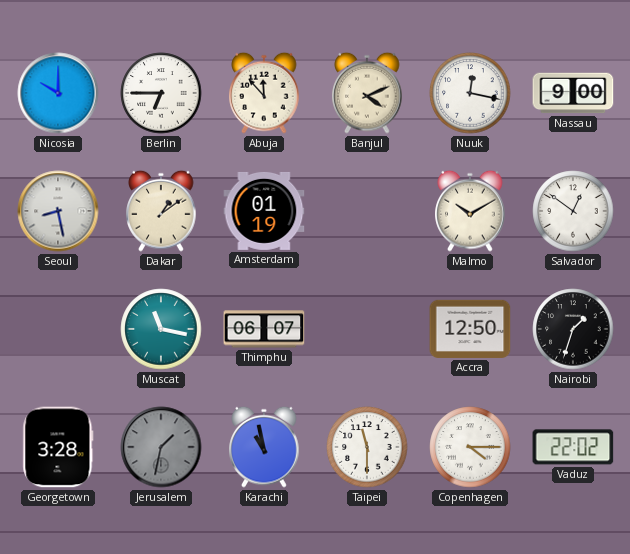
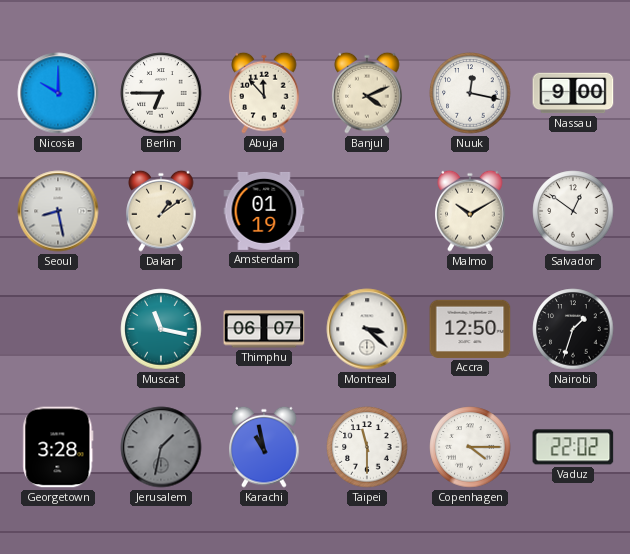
Montreal: none -> 3:22
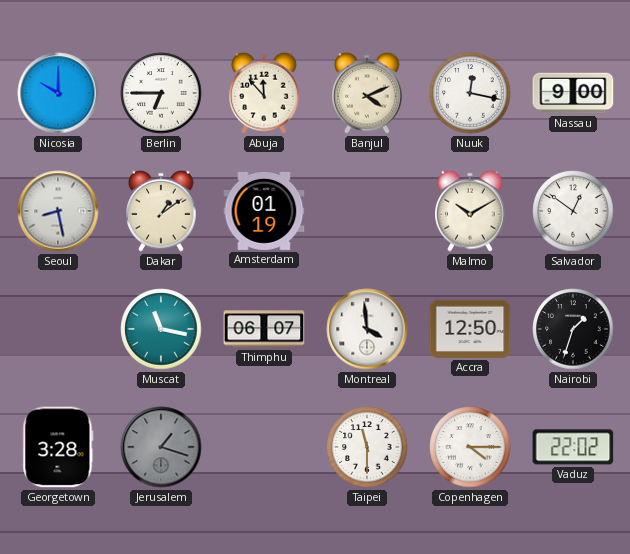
Montreal: 3:22 -> 3:59
Jerusalem: 1:32 -> 1:18
Karachi: 10:58 -> none
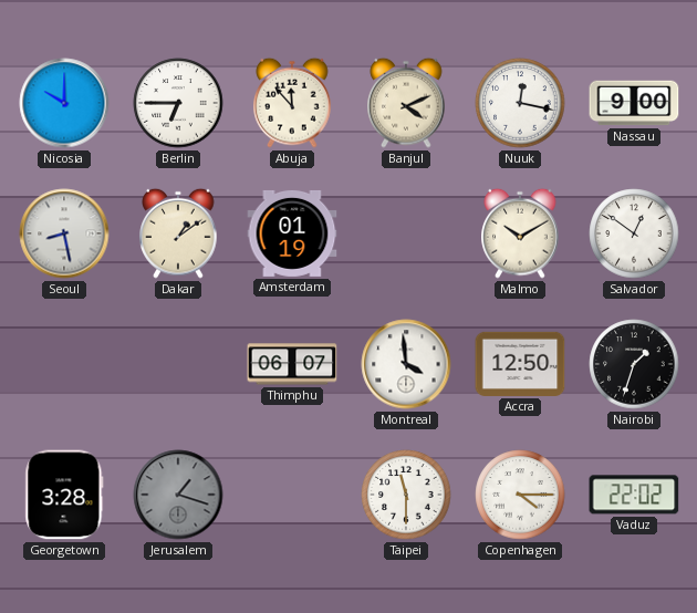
Muscat: 11:17 -> none
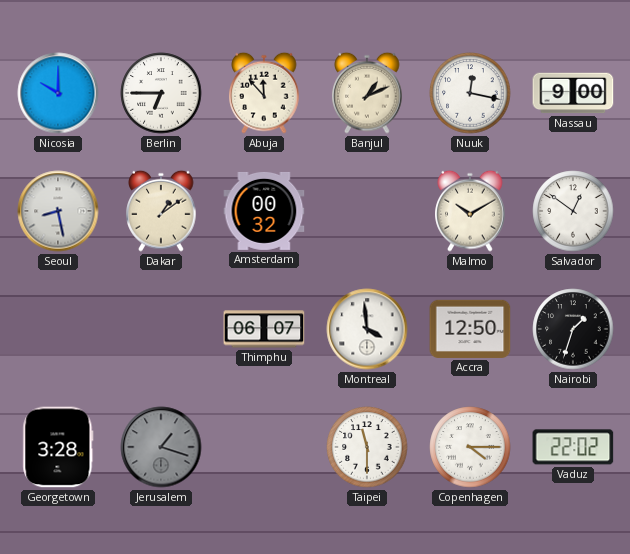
Banjul: 4:11 -> 1:11
Amsterdam: 01:19 -> 00:32
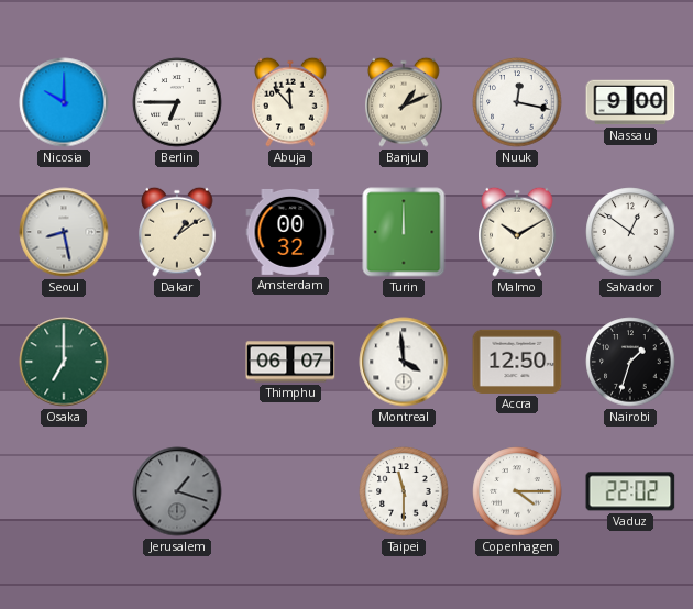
Turin: none -> 12:00
Osaka: none -> 7:00
Georgetown: 3:28 -> none
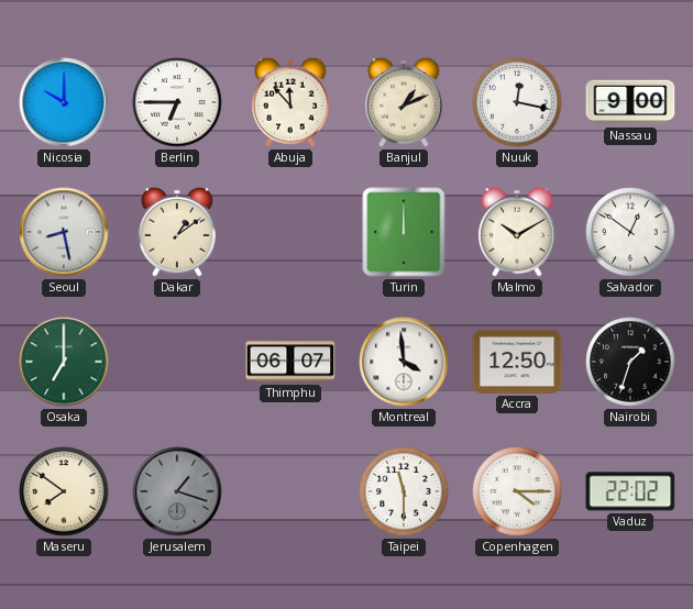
Amsterdam: 00:32 -> none
Maseru: none -> 7:51
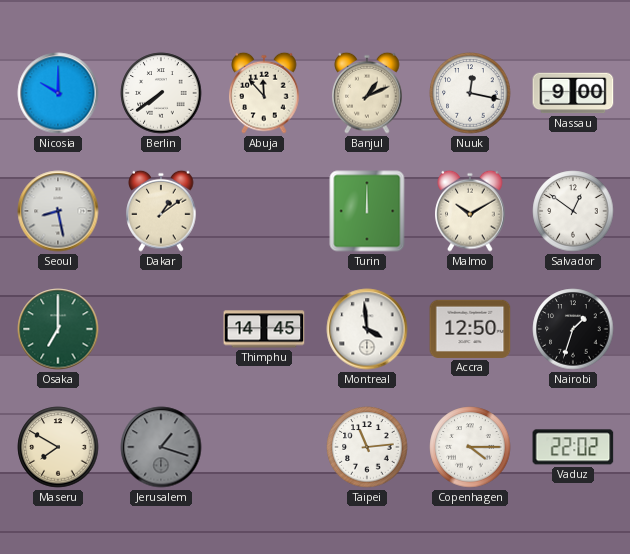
Berlin: 6:45 -> 7:39
Thimphu: 06:07 -> 14:45
Maseru: 7:51 -> 7:50
Taipei: 11:30 -> 11:14
